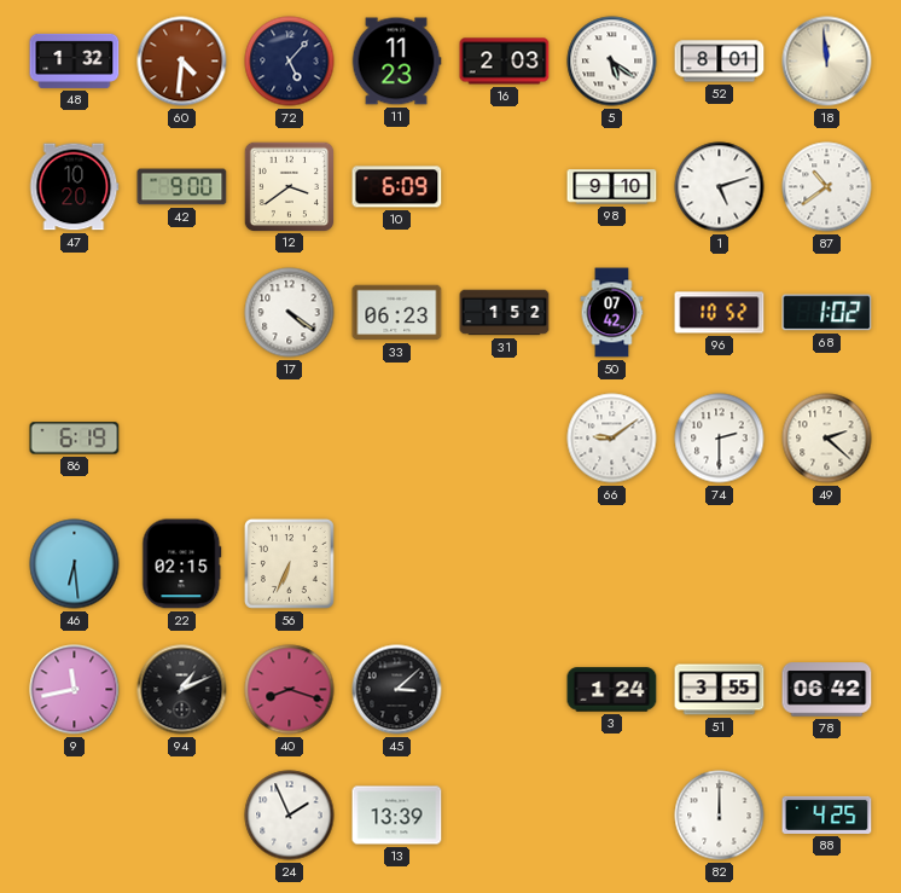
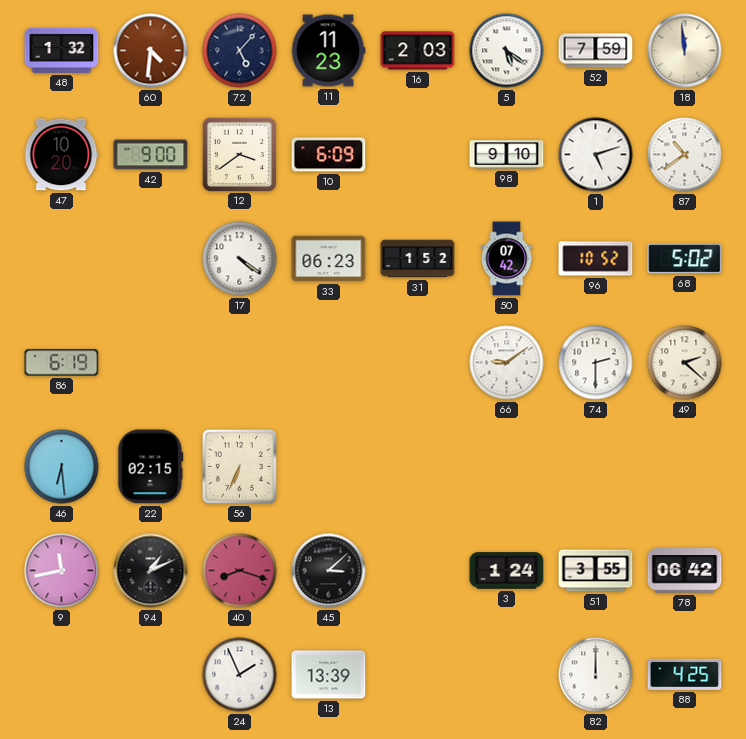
52: 8:01 -> 7:59
68: 1:02 -> 5:02
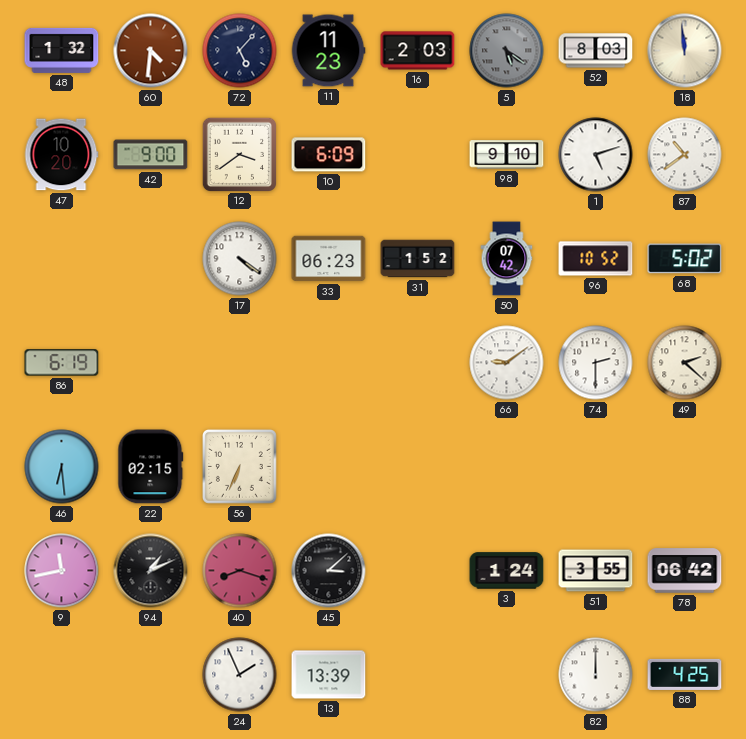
5 dial: white -> grey
52: 7:59 -> 8:03
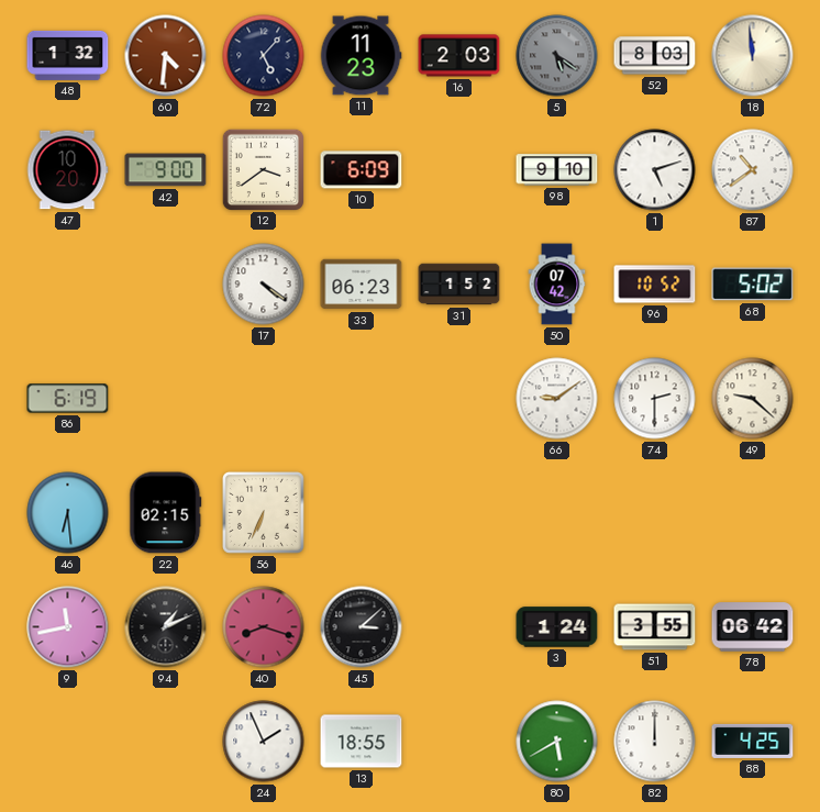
49: 2:22 -> 9:22
13: 13:39 -> 18:55
80: none -> 5:40
